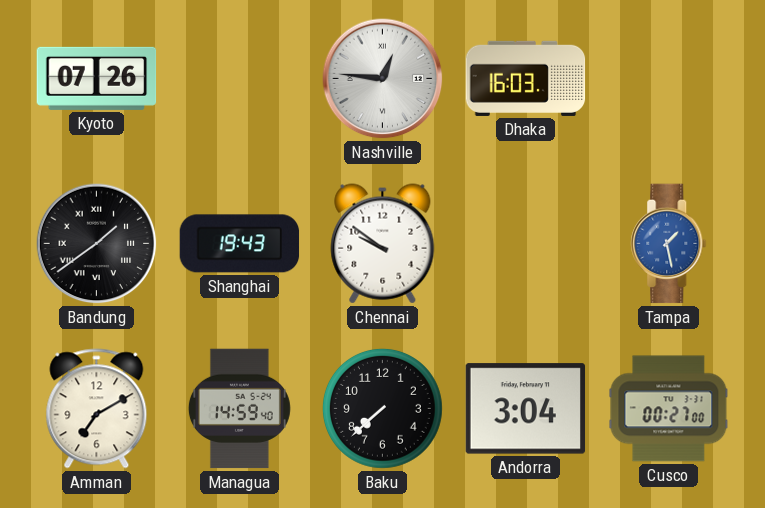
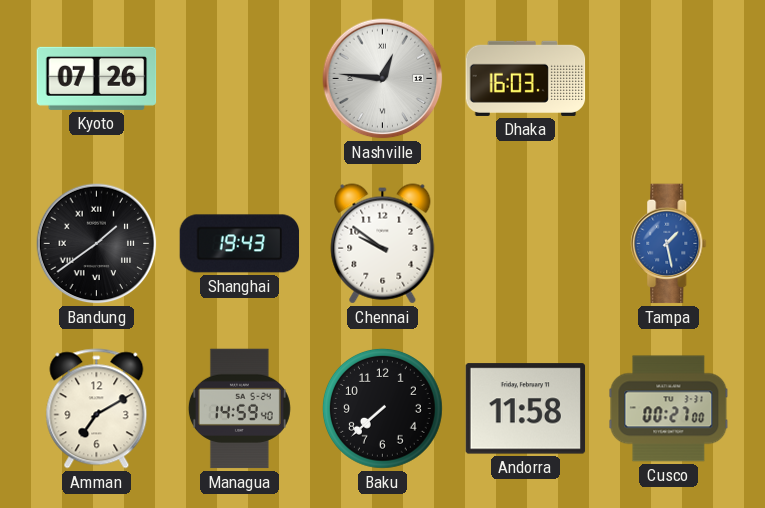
Andorra: 3:04 -> 11:58
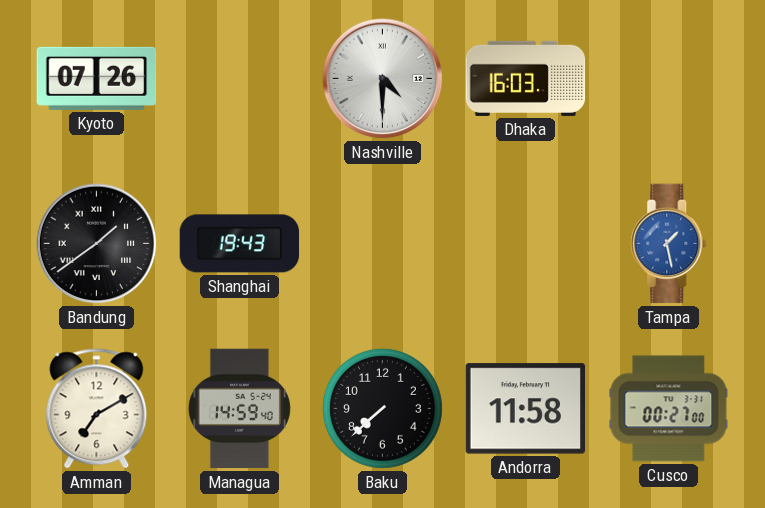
Nashville: 12:46 -> 4:30
Chennai: 9:51 -> none
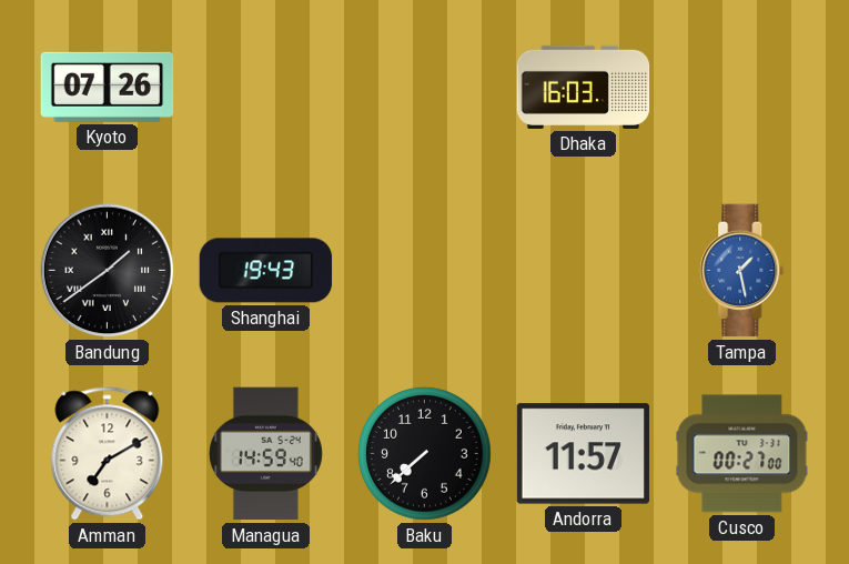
Nashville: 4:30 -> none
Andorra: 11:58 -> 11:57
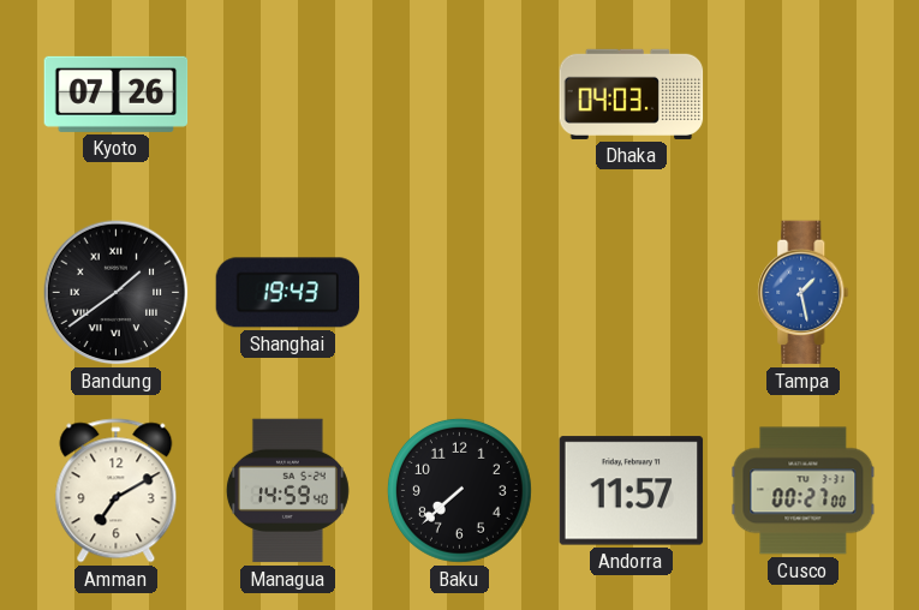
Dhaka: 16:03 -> 04:03
